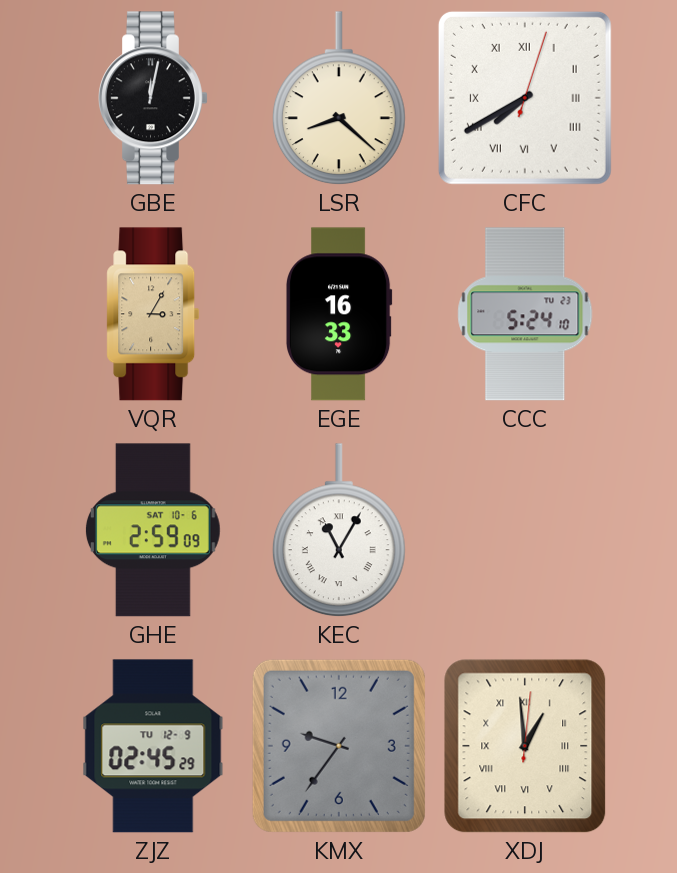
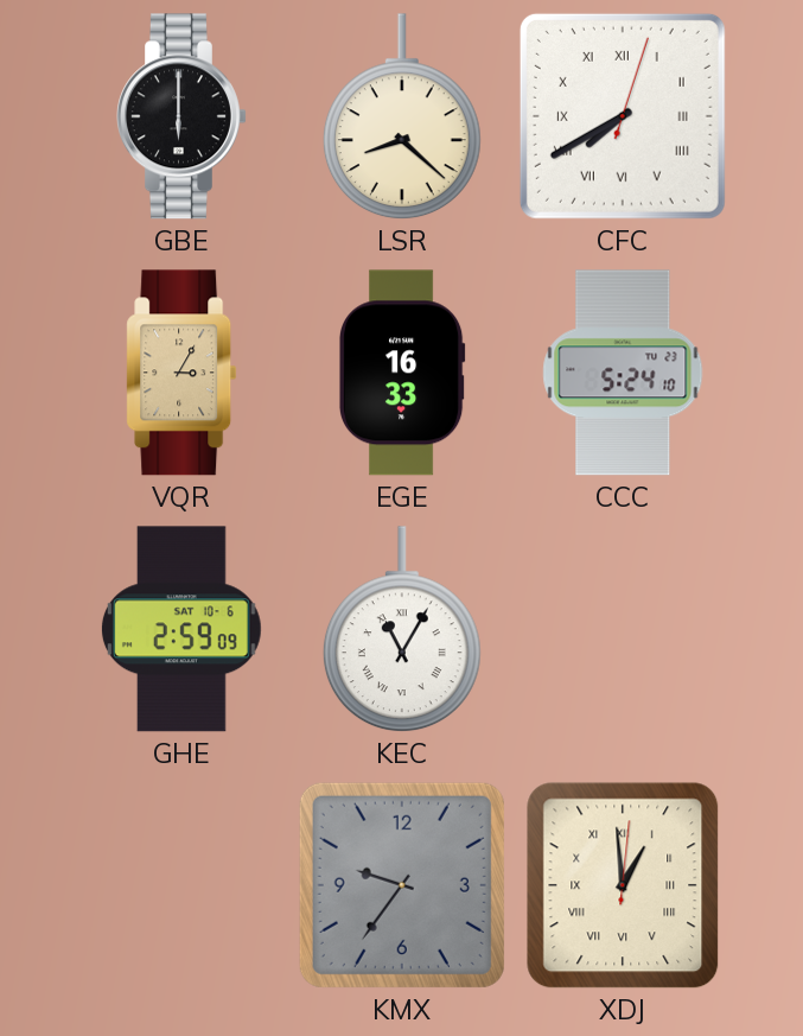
GBE: 12:02 -> 6:00
ZJZ: 02:45 -> none
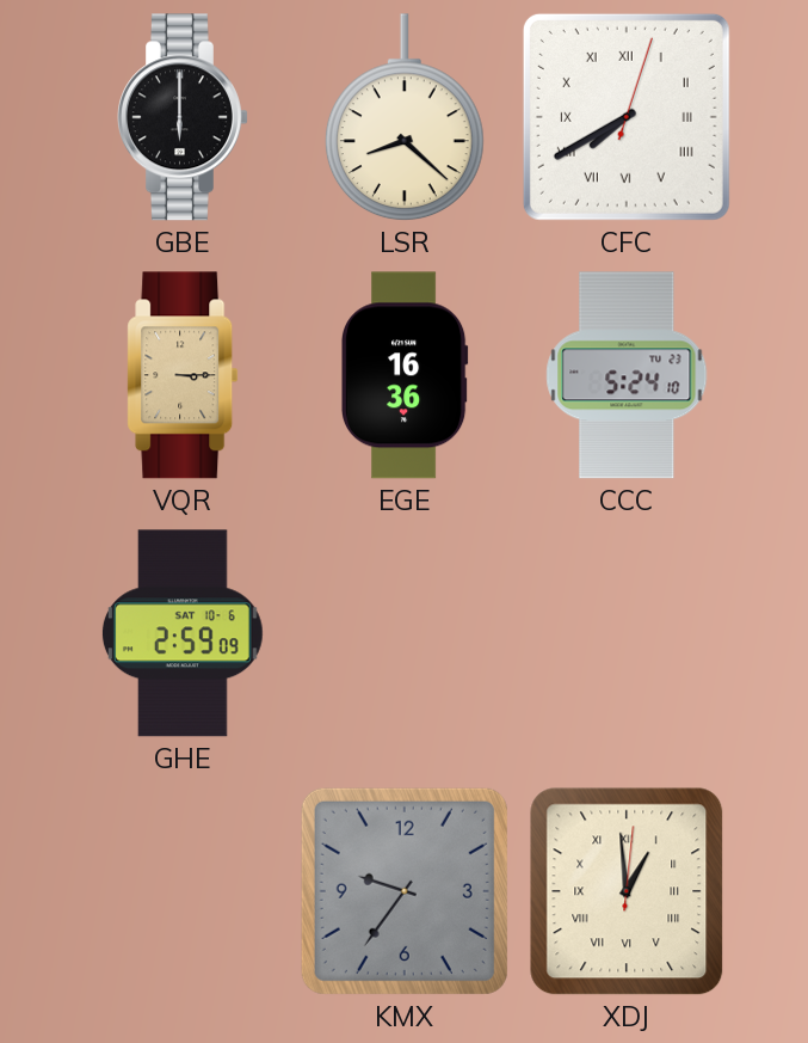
VQR: 3:05 -> 3:15
EGE: 16:33 -> 16:36
KEC: 11:05 -> none
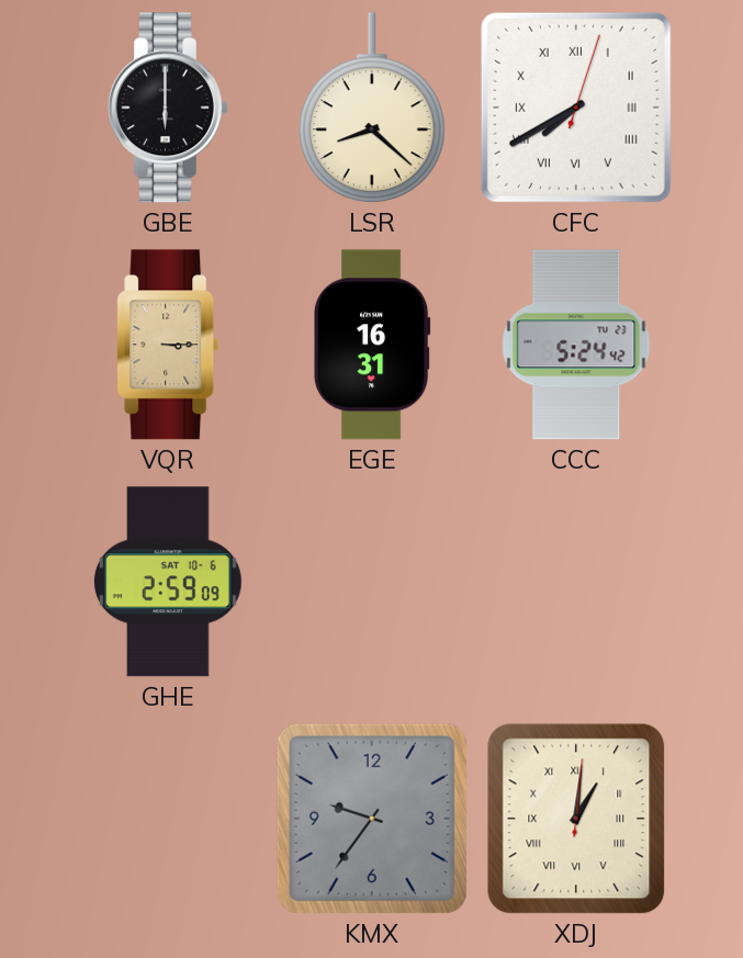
EGE: 16:36 -> 16:31
CCC: 5:24:10 -> 5:24:42
XDJ: 12:59 -> 1:01
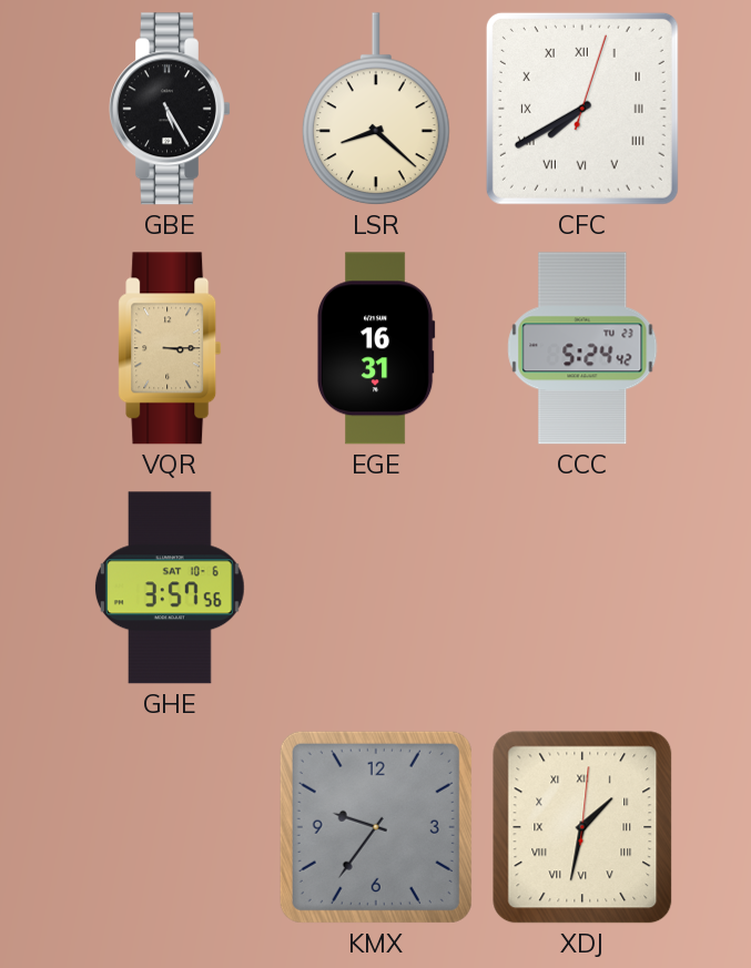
GBE: 6:00 -> 5:25
GHE: 2:59 -> 3:57
XDJ: 1:01 -> 1:32
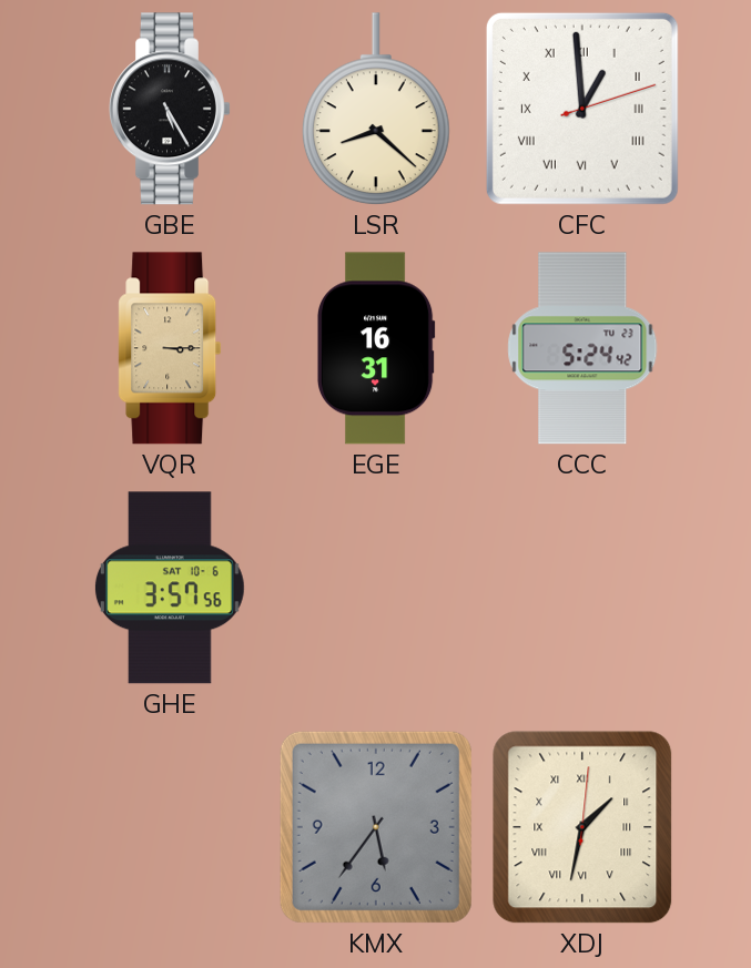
CFC: 7:40 -> 12:59
KMX: 9:36 -> 5:36
